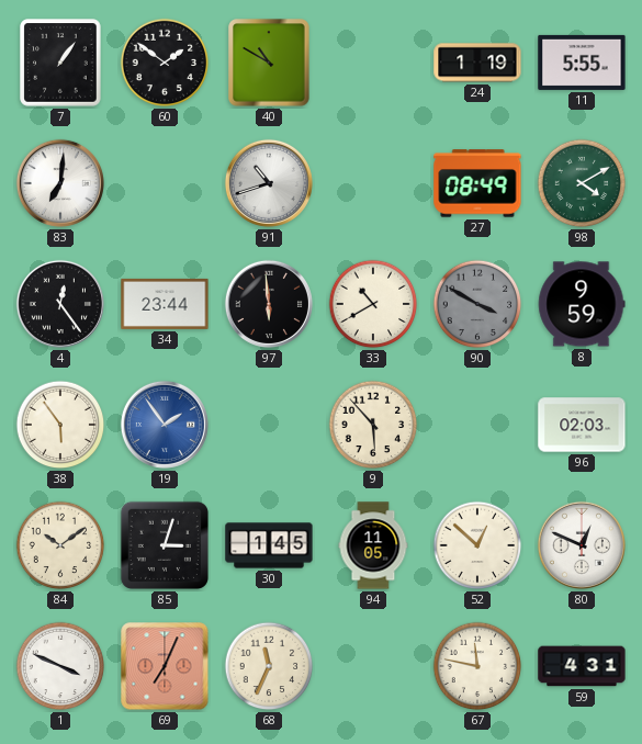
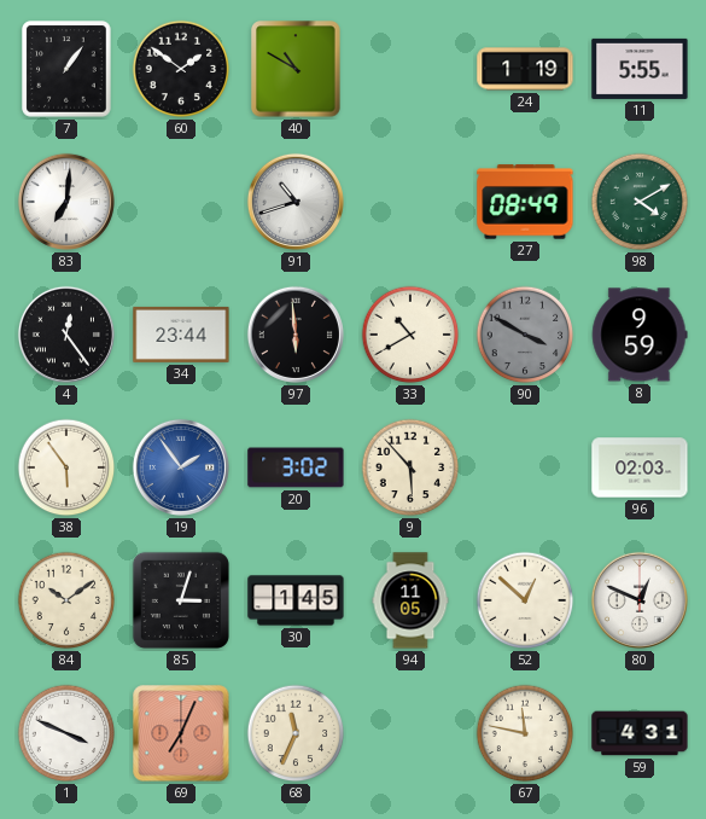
20: none -> 3:02
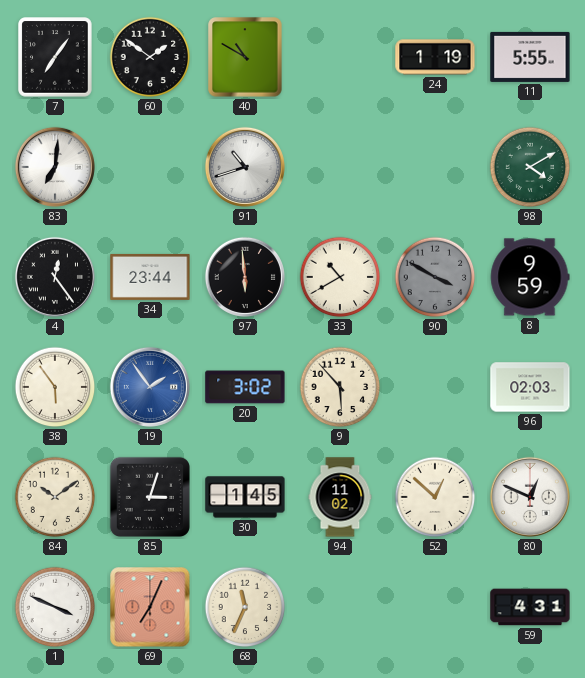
7: 1:06 -> 7:06
27: 08:49 -> none
94: 11:05 -> 11:02
67: 11:47 -> none
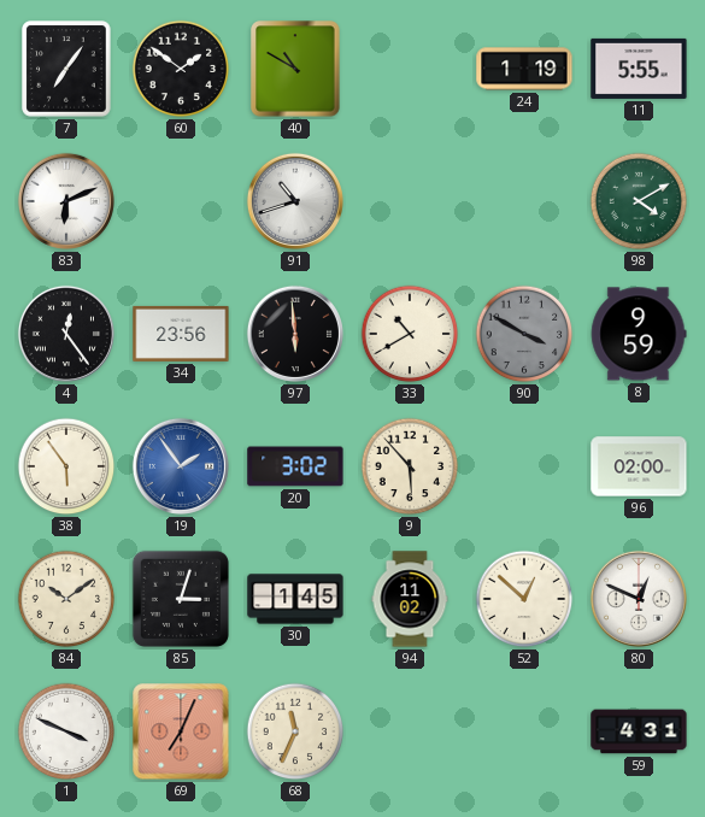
83: 7:01 -> 6:11
34: 23:44 -> 23:56
96: 02:03 -> 02:00
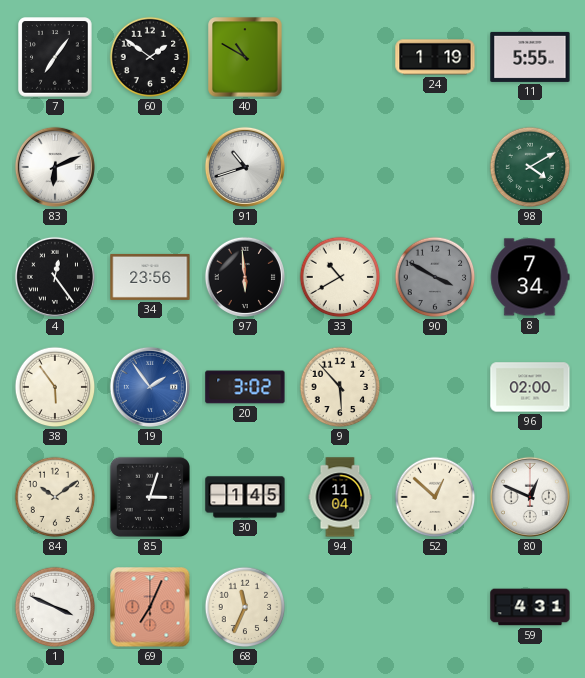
8: 9:59 -> 7:34
94: 11:02 -> 11:04
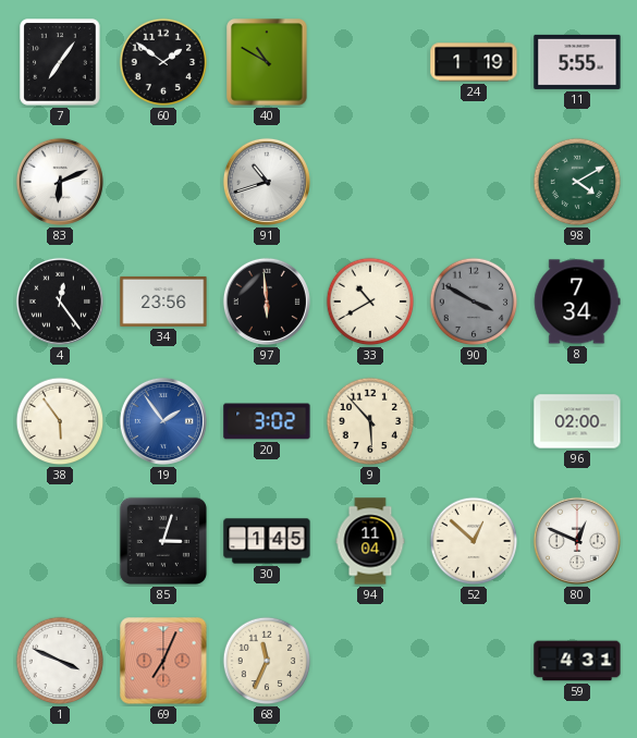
84: 10:09 -> none
